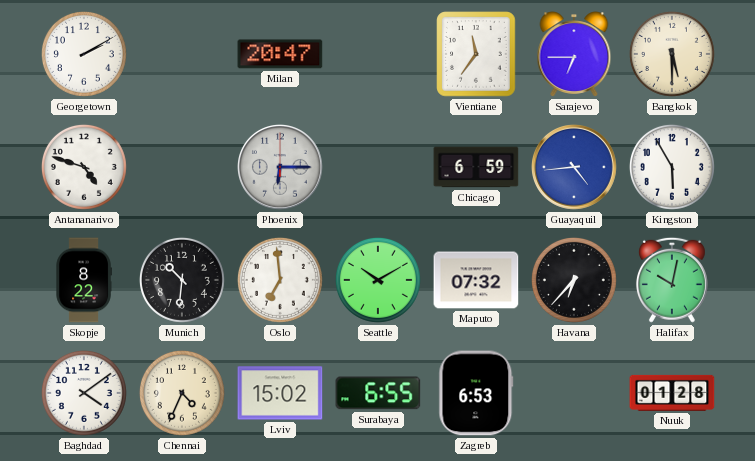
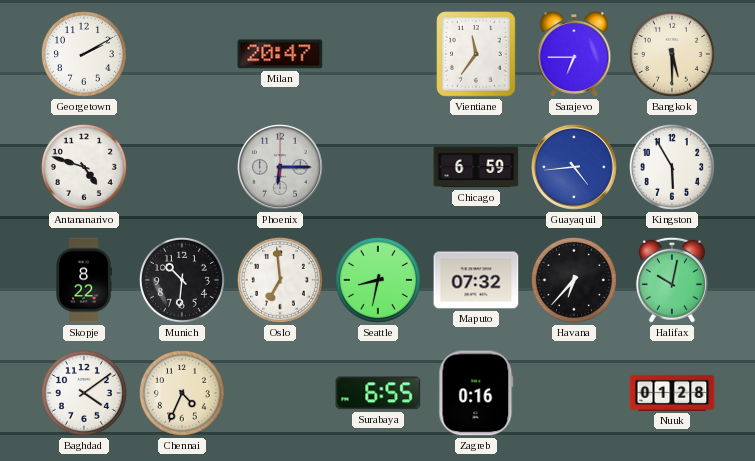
Seattle: 10:10 -> 8:32
Lviv: 15:02 -> none
Zagreb: 6:53 -> 0:16
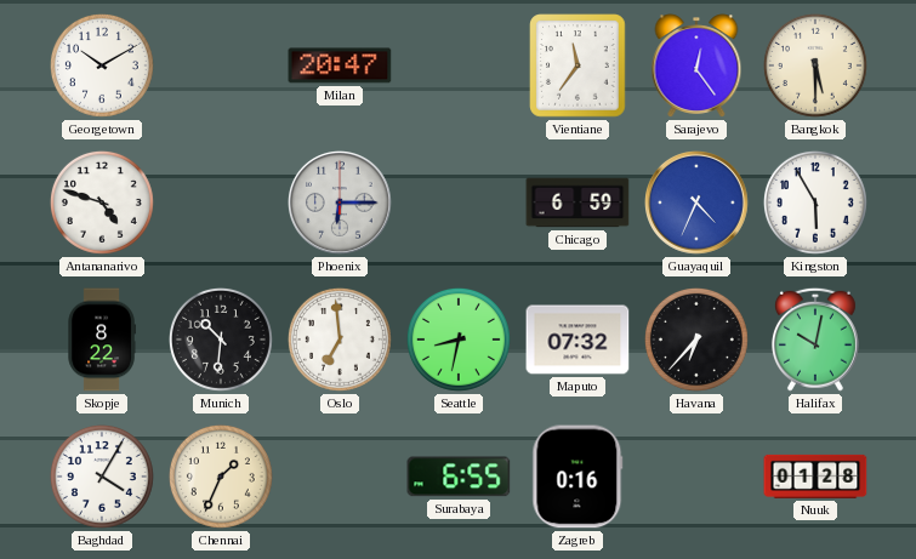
Georgetown: 2:10 -> 10:10
Sarajevo: 6:45 -> 12:24
Guayaquil: 4:44 -> 4:34
Baghdad: 4:09 -> 4:05
Chennai: 4:34 -> 1:34
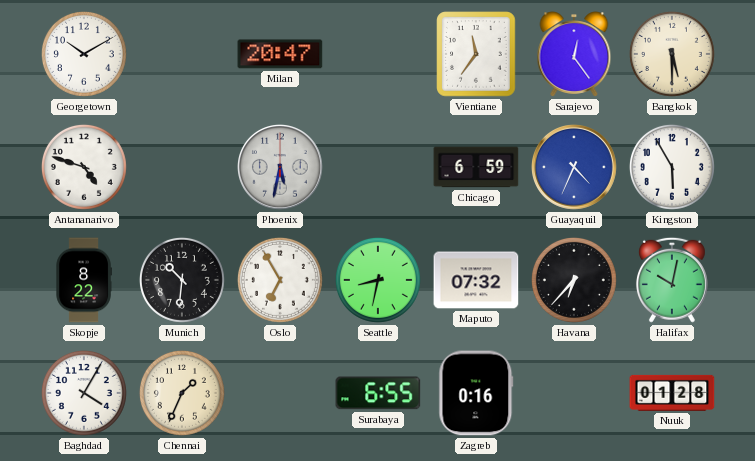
Phoenix: 6:15 -> 5:32
Oslo: 6:59 -> 6:55
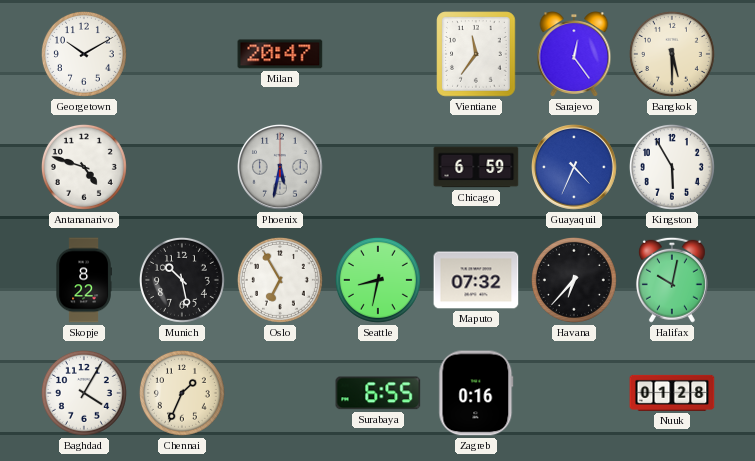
Munich: 10:31 -> 10:28
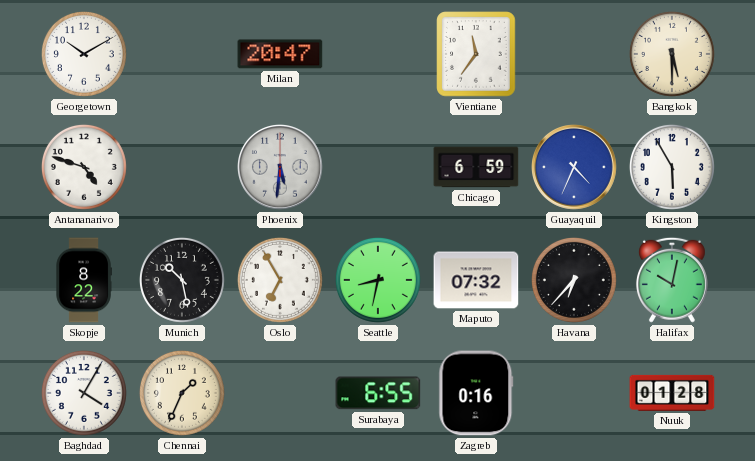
Sarajevo: 12:24 -> none
Phoenix: 5:32 -> 5:31
